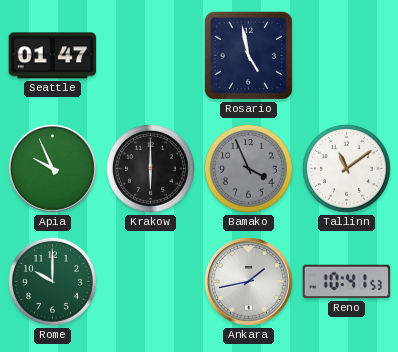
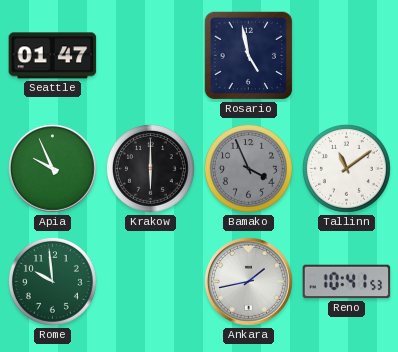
Rome: 10:00 -> 9:59
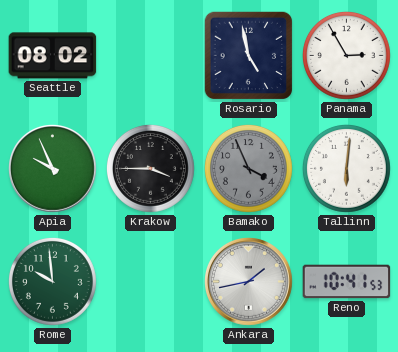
Seattle: 01:47 -> 08:02
Panama: none -> 2:55
Krakow: 6:00 -> 3:45
Tallinn: 11:09 -> 6:01
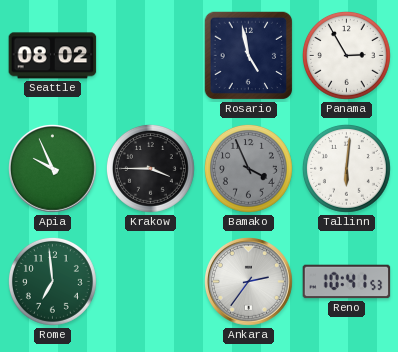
Rome: 9:59 -> 6:59
Ankara: 1:43 -> 2:36
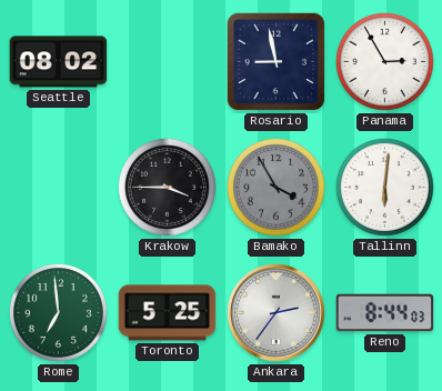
Rosario: 4:58 -> 8:58
Apia: 9:56 -> none
Bamako: 3:56 -> 3:55
Toronto: none -> 5:25
Reno: 10:41 -> 8:44
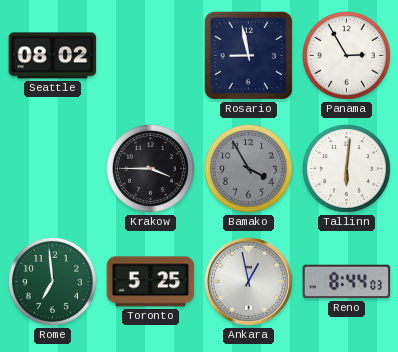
Ankara: 2:36 -> 12:58
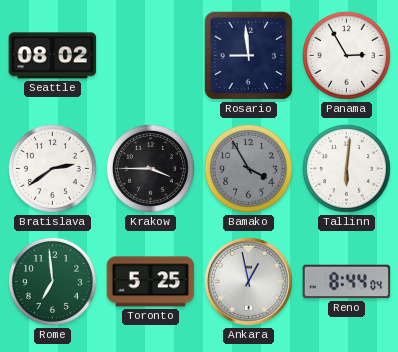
Rosario: 8:58 -> 8:59
Bratislava: none -> 2:39
Reno: 8:44:03 -> 8:44:04
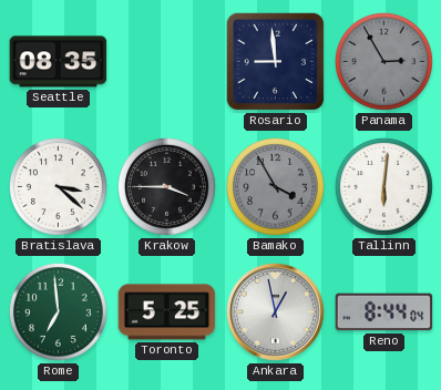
Seattle: 08:02 -> 08:35
Panama dial: white -> grey
Bratislava: 2:39 -> 3:22
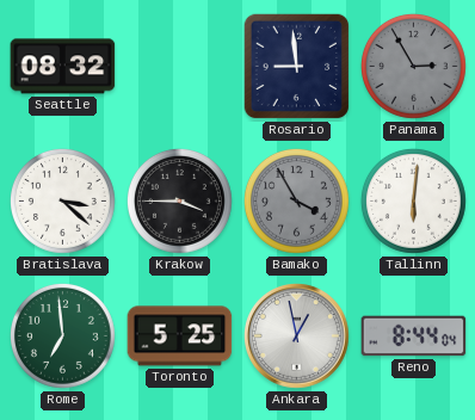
Seattle: 08:35 -> 08:32
